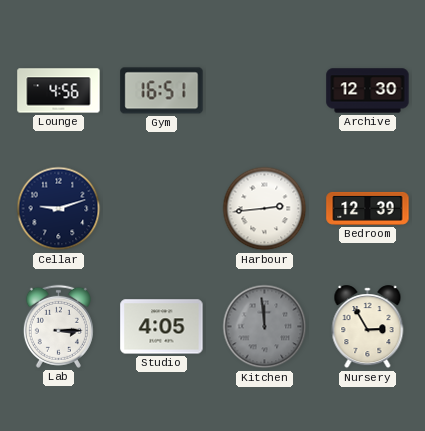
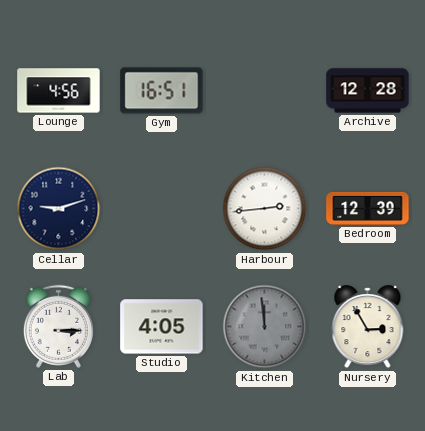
Archive: 12:30 -> 12:28
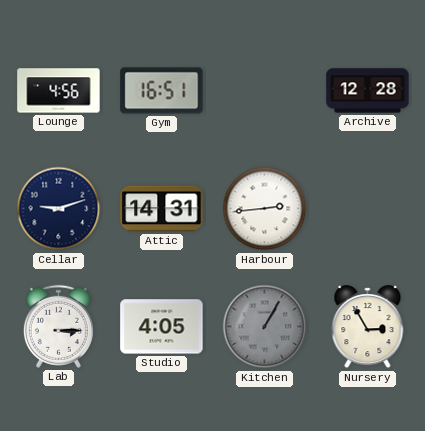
Attic: none -> 14:31
Bedroom: 12:39 -> none
Kitchen: 11:59 -> 1:05
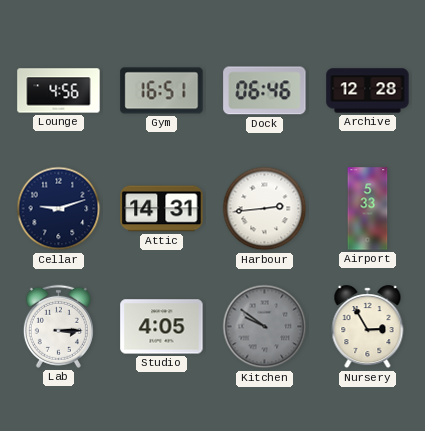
Dock: none -> 06:46
Airport: none -> 5:33
Kitchen: 1:05 -> 9:51
